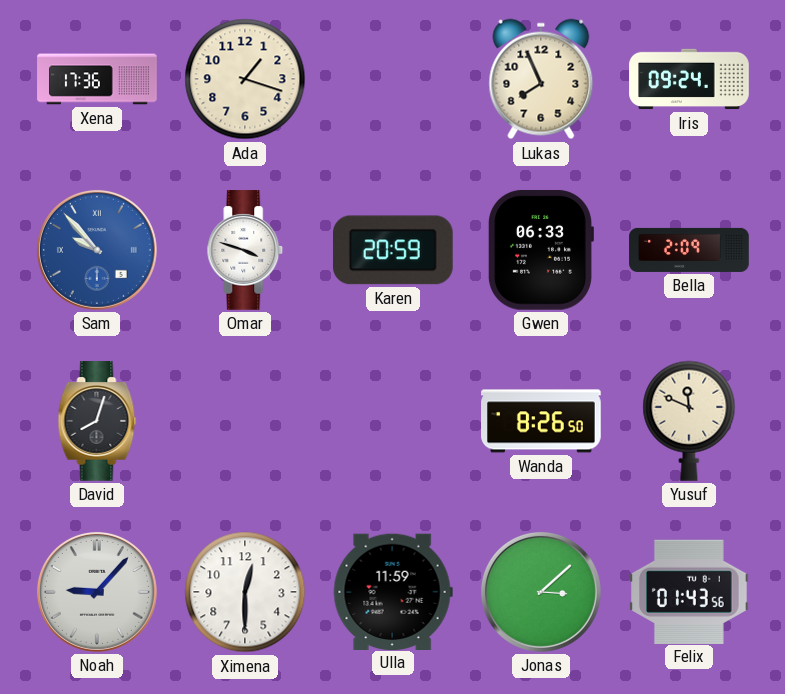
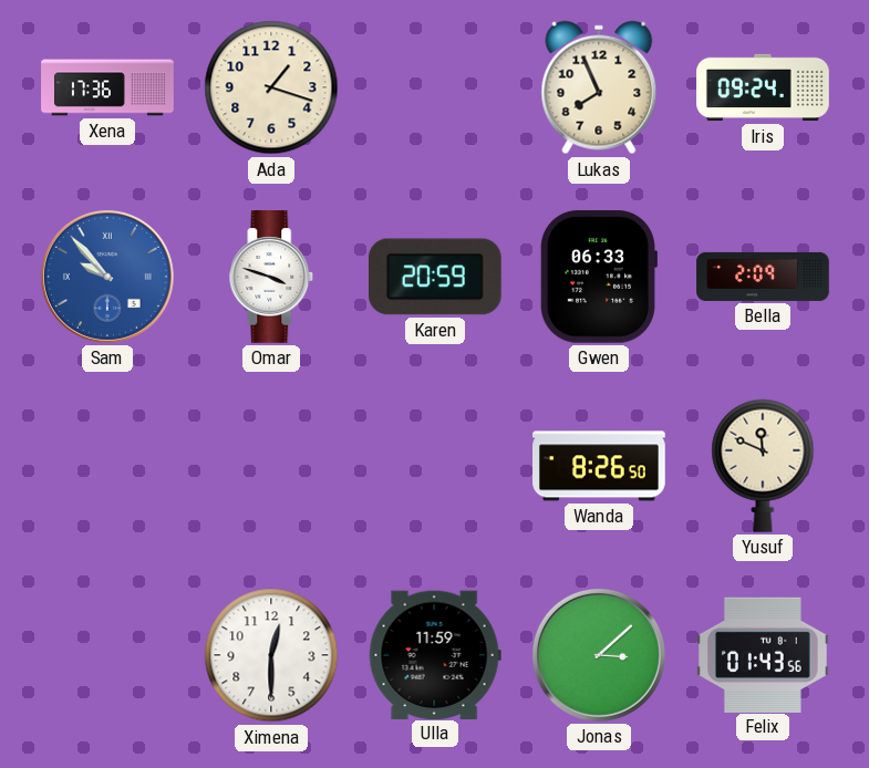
David: 8:03 -> none
Noah: 9:07 -> none
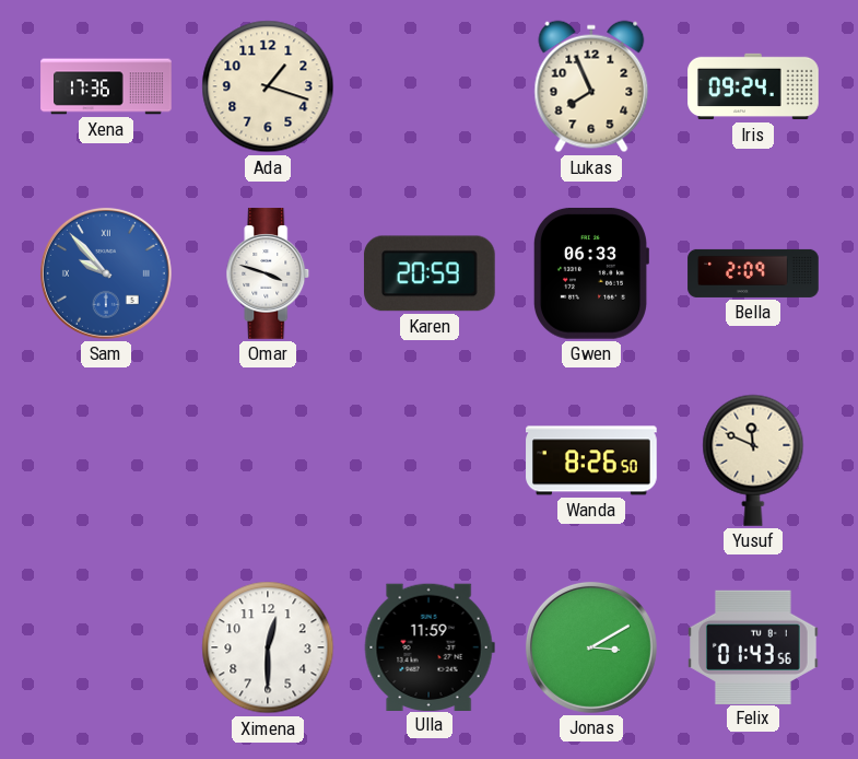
Jonas: 3:08 -> 3:10
